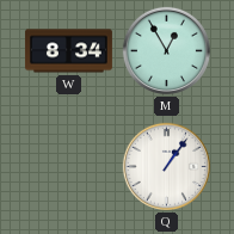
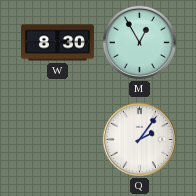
W: 8:34 -> 8:30
Q: 1:06 -> 2:06
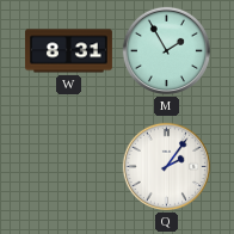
W: 8:30 -> 8:31
M: 12:55 -> 1:55
